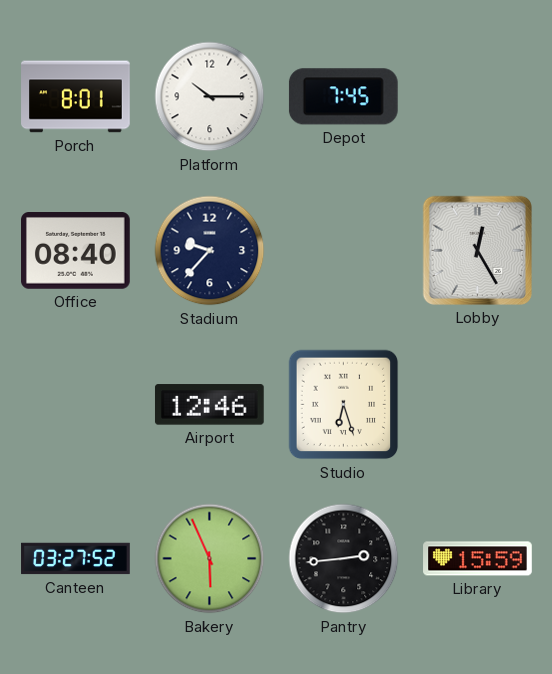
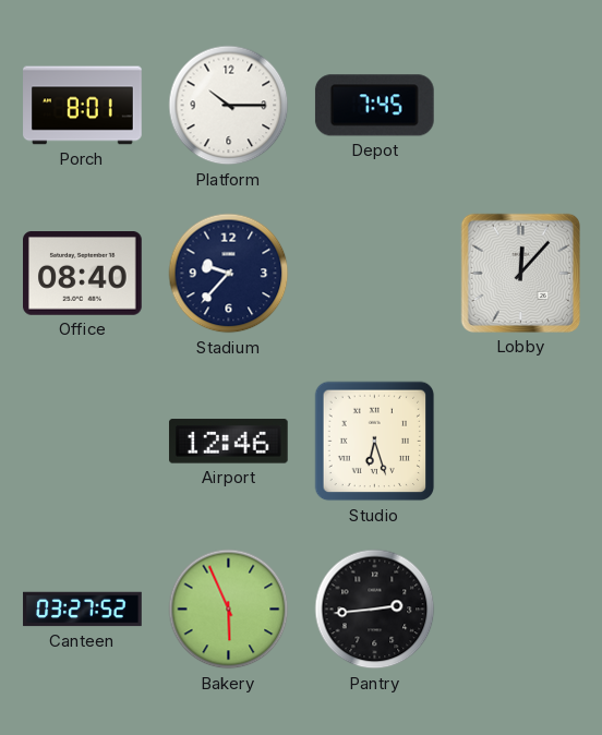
Lobby: 12:25 -> 12:07
Library: 15:59 -> none
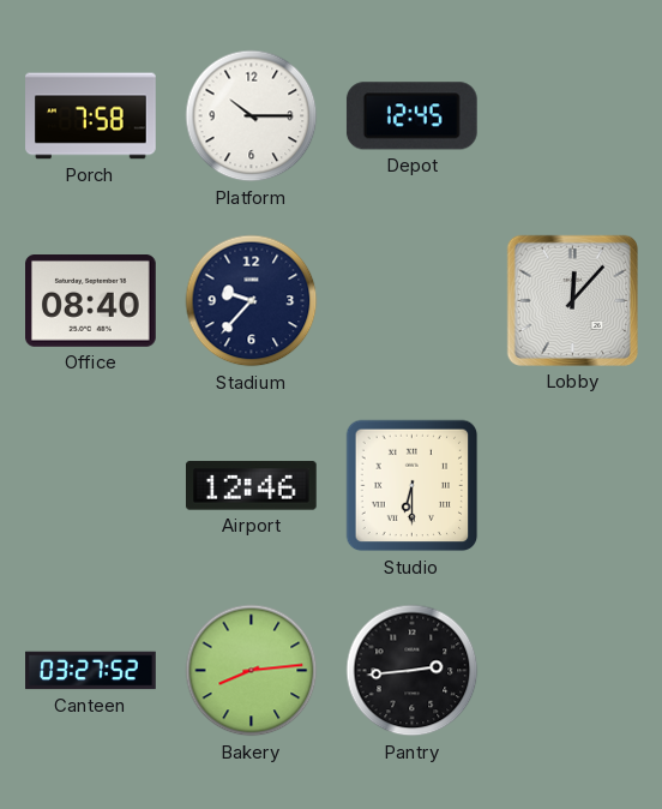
Porch: 8:01 -> 7:58
Depot: 7:45 -> 12:45
Studio: 6:27 -> 6:30
Bakery: 5:56 -> 8:14
